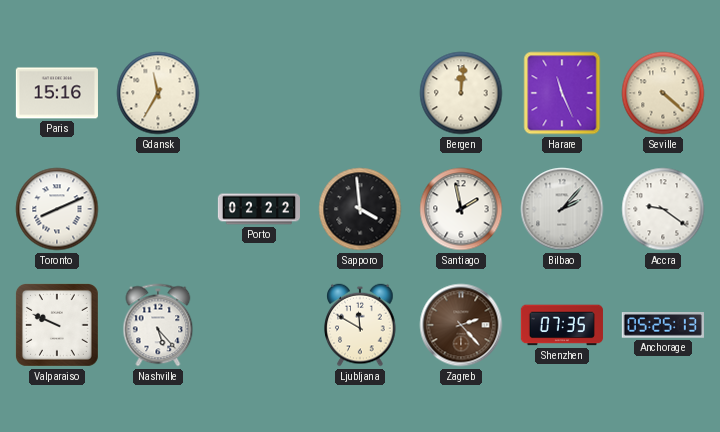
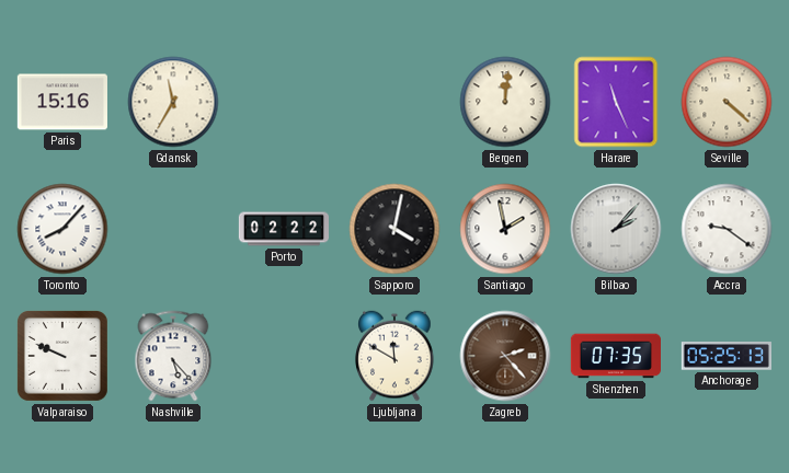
Toronto: 8:11 -> 8:07
Sapporo: 3:59 -> 4:02
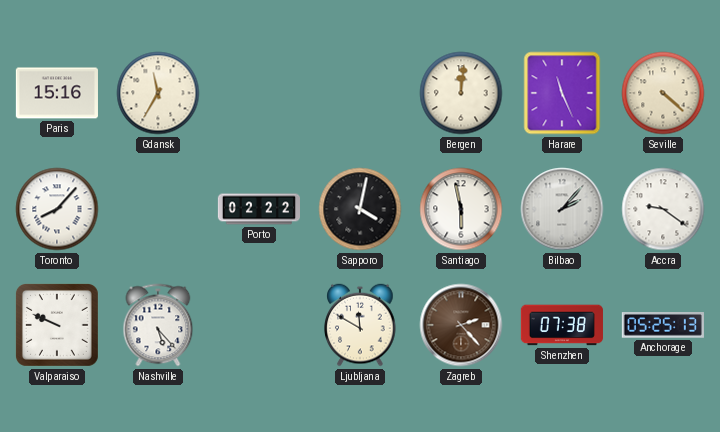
Santiago: 1:58 -> 5:58
Shenzhen: 07:35 -> 07:38
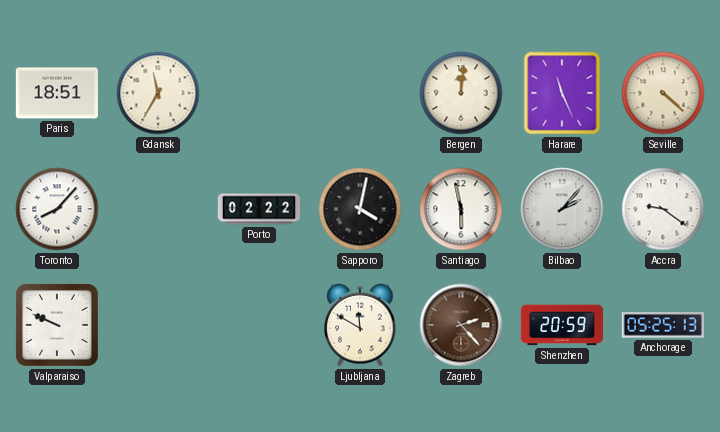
Paris: 15:16 -> 18:51
Nashville: 5:23 -> none
Shenzhen: 07:38 -> 20:59
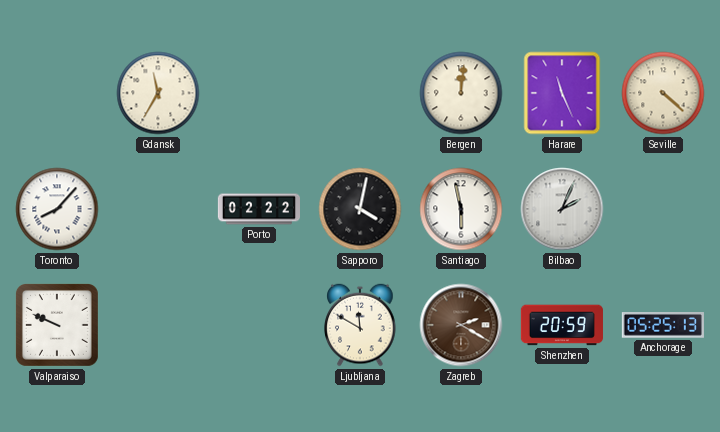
Paris: 18:51 -> none
Bilbao: 2:07 -> 2:04
Accra: 9:21 -> none
Zagreb: 2:23 -> 2:20
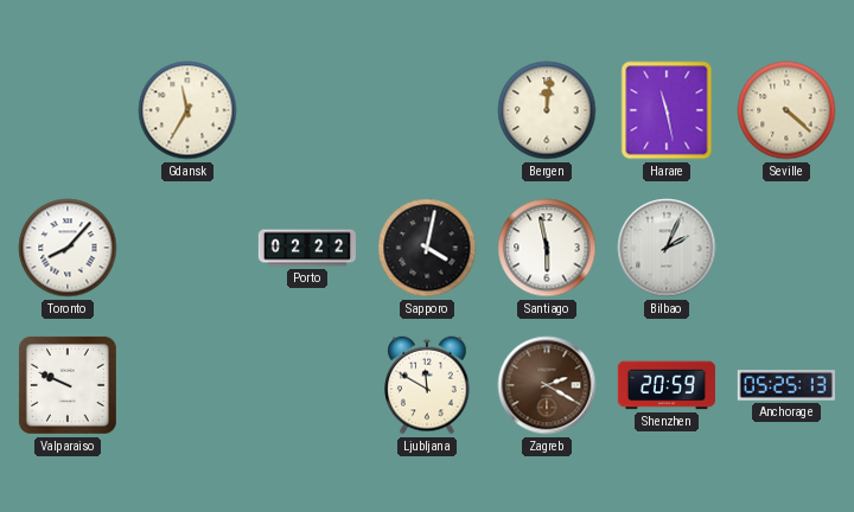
Harare: 11:26 -> 11:28
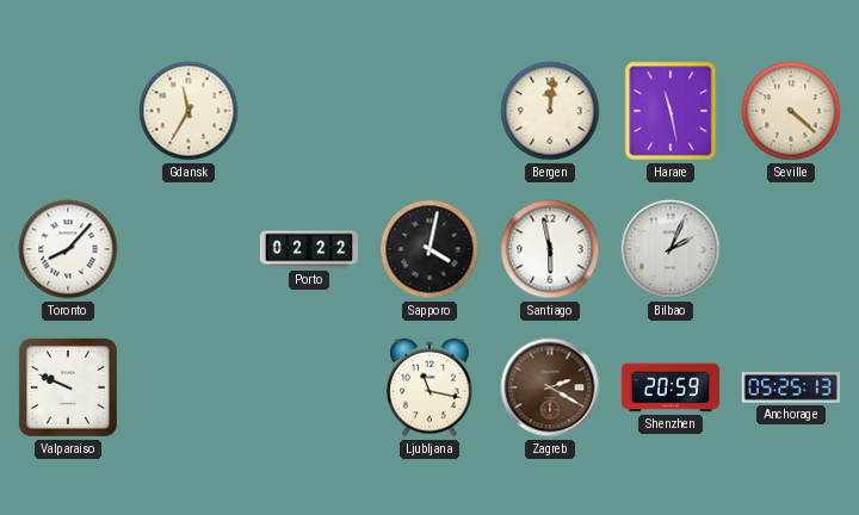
Ljubljana: 11:50 -> 11:17
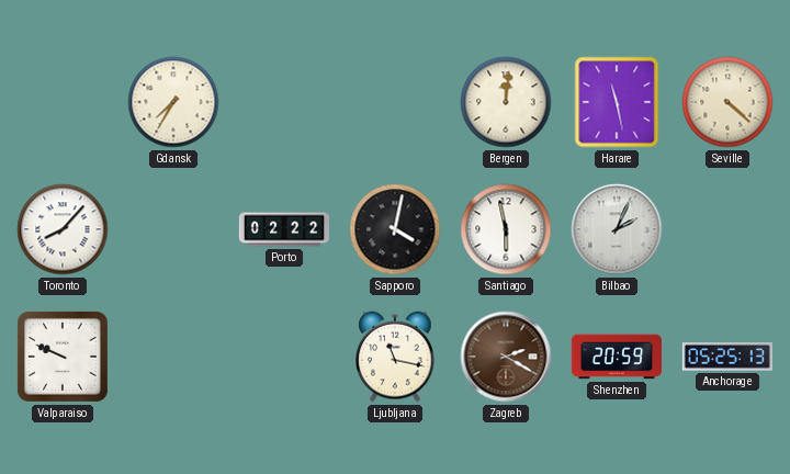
Gdansk: 11:35 -> 7:35
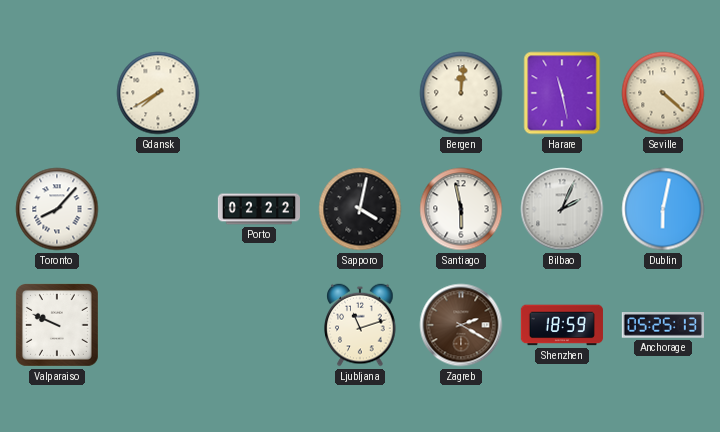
Gdansk: 7:35 -> 7:40
Dublin: none -> 6:02
Ljubljana: 11:17 -> 11:12
Shenzhen: 20:59 -> 18:59
